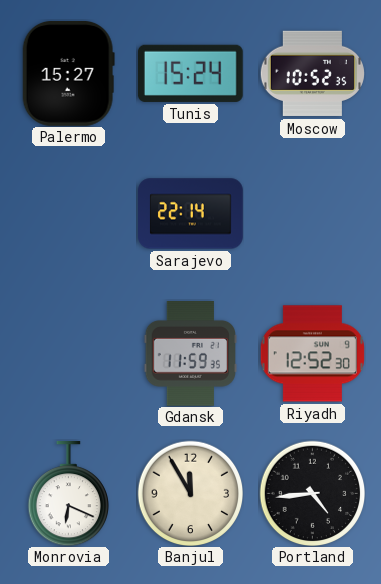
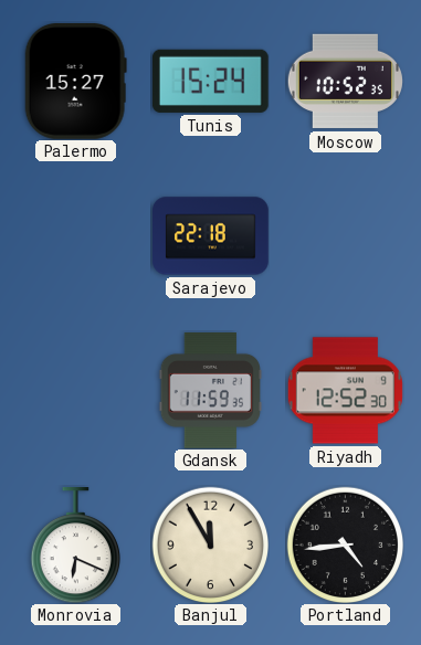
Sarajevo: 22:14 -> 22:18
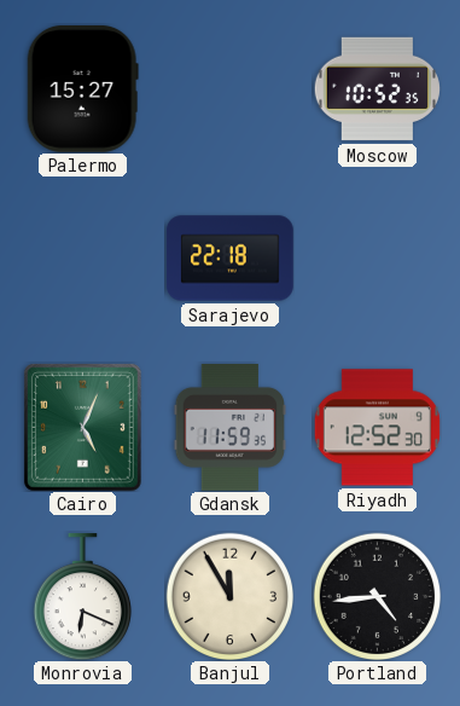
Tunis: 15:24 -> none
Cairo: none -> 5:04
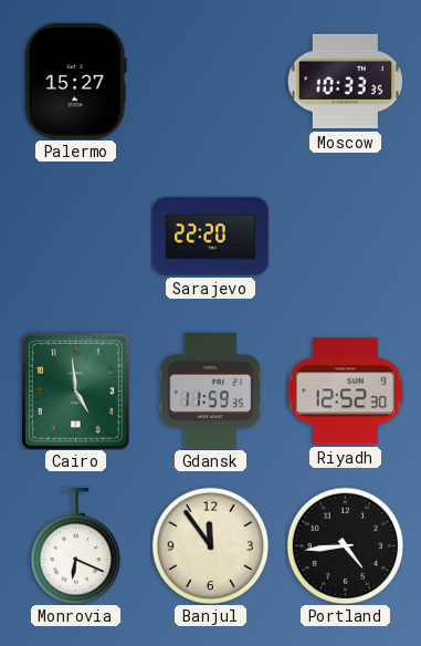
Moscow: 10:52 -> 10:33
Sarajevo: 22:18 -> 22:20
Cairo: 5:04 -> 4:59
Banjul: 11:55 -> 11:54
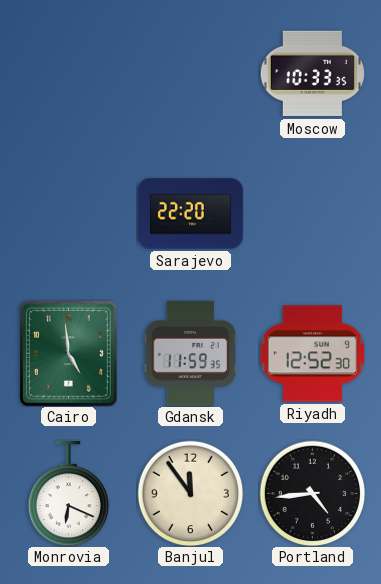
Palermo: 15:27 -> none
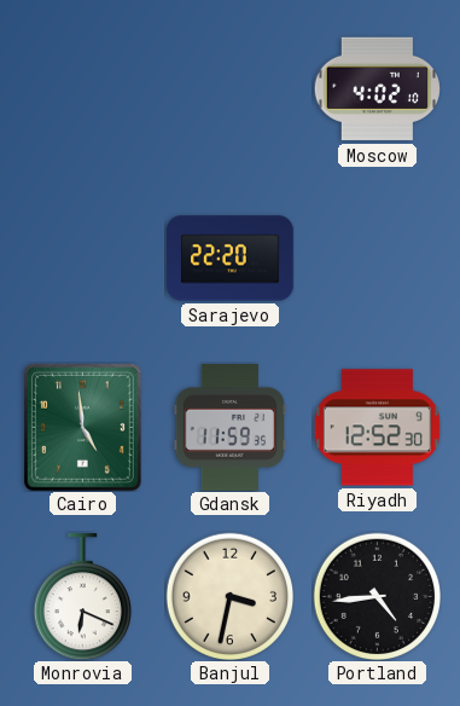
Moscow: 10:33 -> 4:02
Banjul: 11:54 -> 3:32
